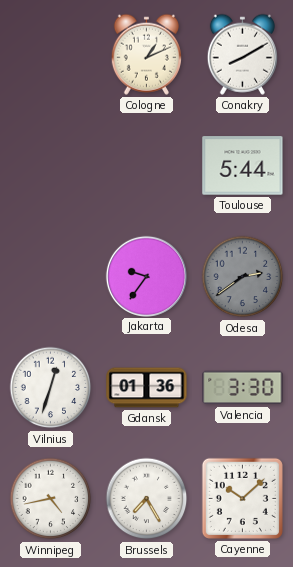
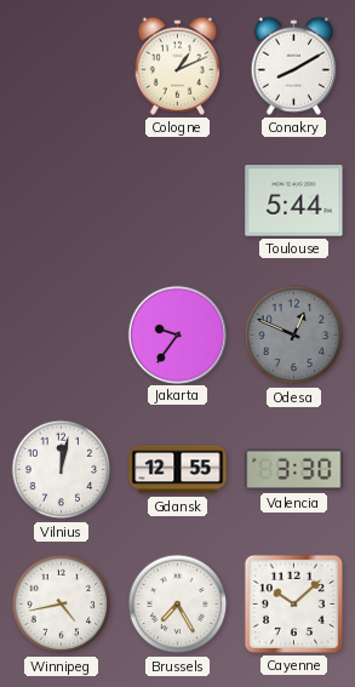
Odesa: 2:39 -> 12:49
Vilnius: 12:33 -> 12:02
Gdansk: 01:36 -> 12:55
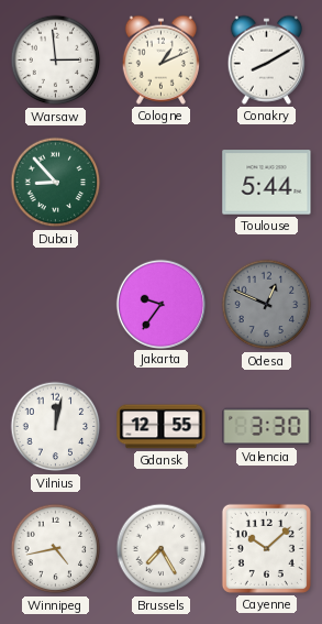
Warsaw: none -> 2:59
Dubai: none -> 8:53
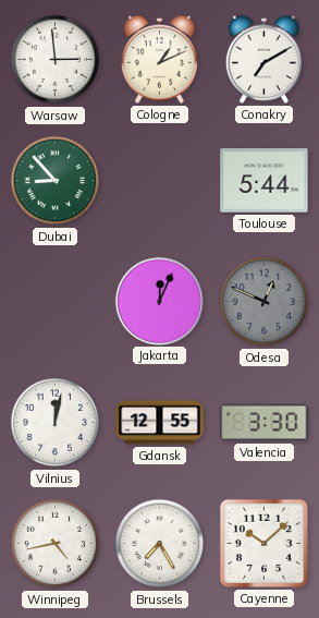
Conakry: 8:10 -> 7:10
Jakarta: 9:36 -> 12:04
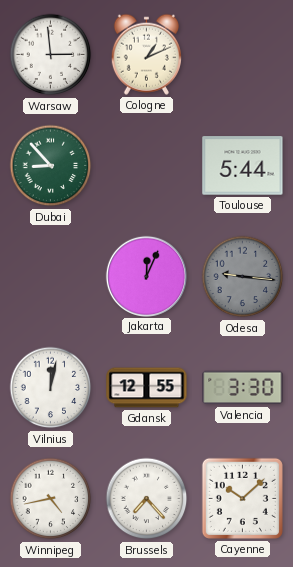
Conakry: 7:10 -> none
Odesa: 12:49 -> 9:16
Brussels: 7:25 -> 7:23
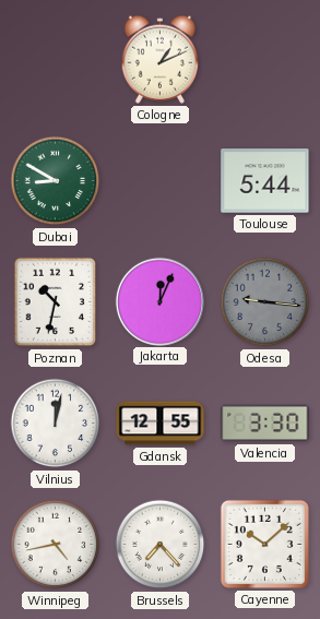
Warsaw: 2:59 -> none
Dubai: 8:53 -> 8:50
Poznan: none -> 10:32
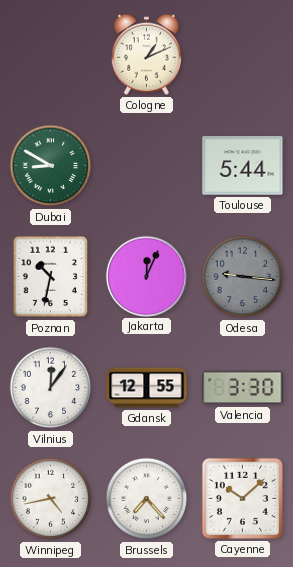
Vilnius: 12:02 -> 12:06
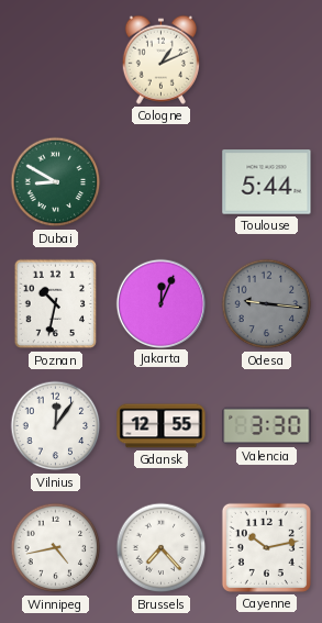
Cayenne: 10:08 -> 10:13
